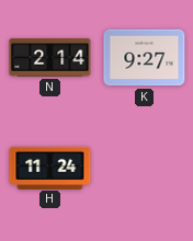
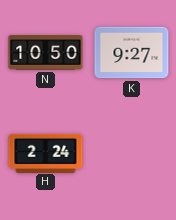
N: 2:14 -> 10:50
H: 11:24 -> 2:24
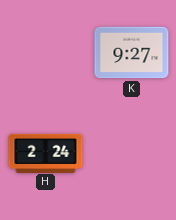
N: 10:50 -> none
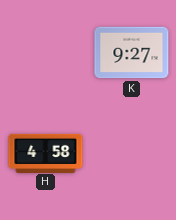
H: 2:24 -> 4:58
